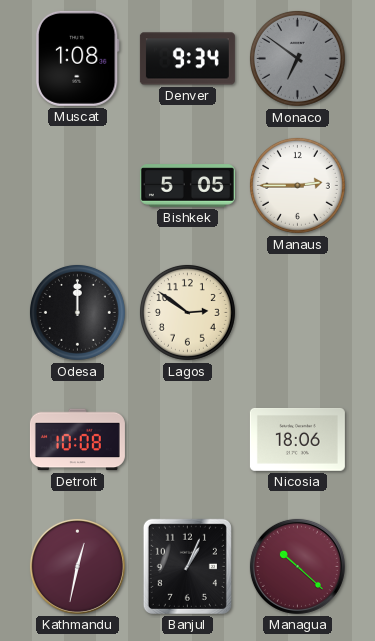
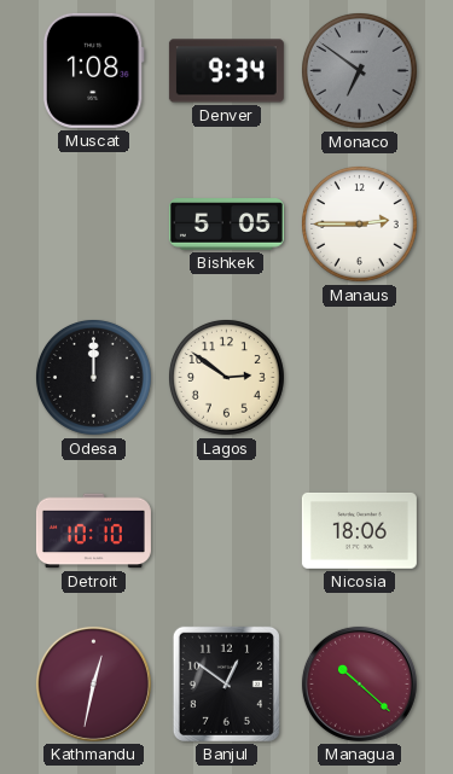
Detroit: 10:08 -> 10:10
Banjul: 1:04 -> 12:51
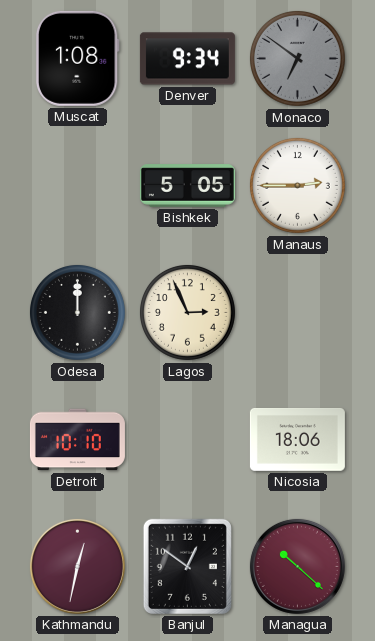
Lagos: 2:51 -> 2:56
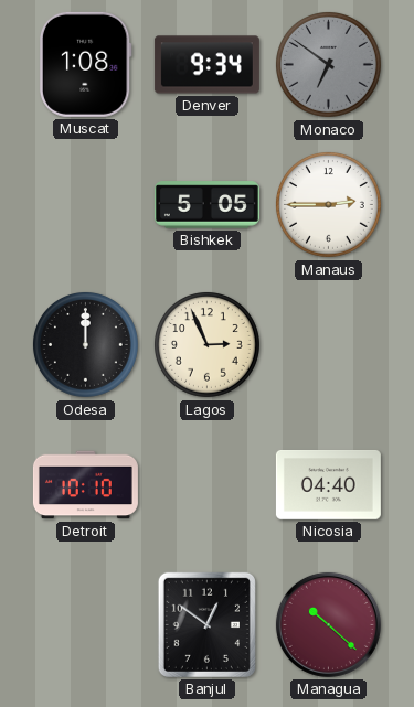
Nicosia: 18:06 -> 04:40
Kathmandu: 12:32 -> none
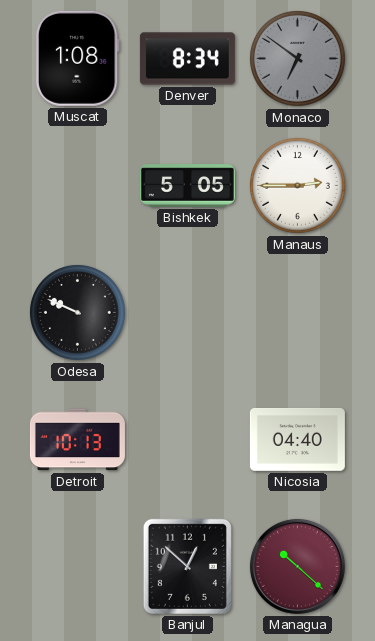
Denver: 9:34 -> 8:34
Odesa: 12:00 -> 9:49
Lagos: 2:56 -> none
Detroit: 10:10 -> 10:13
Banjul: 12:51 -> 12:52
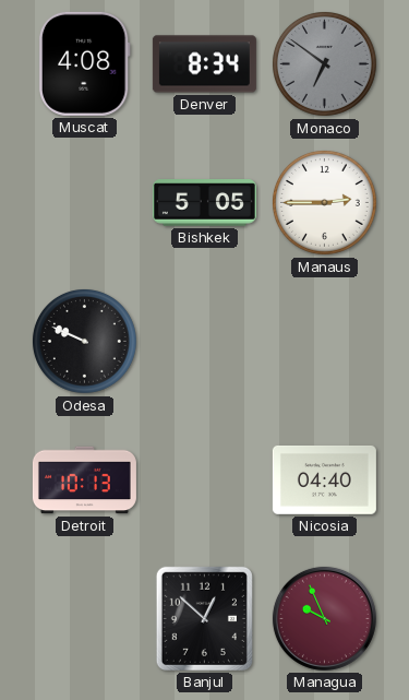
Muscat: 1:08 -> 4:08
Managua: 10:22 -> 9:56
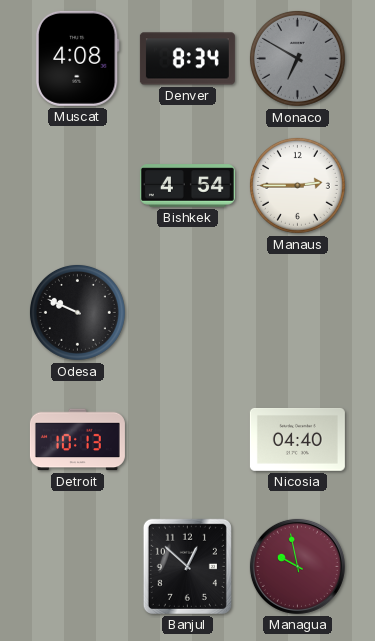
Monaco: 6:51 -> 6:50
Bishkek: 5:05 -> 4:54
Managua: 9:56 -> 9:58
